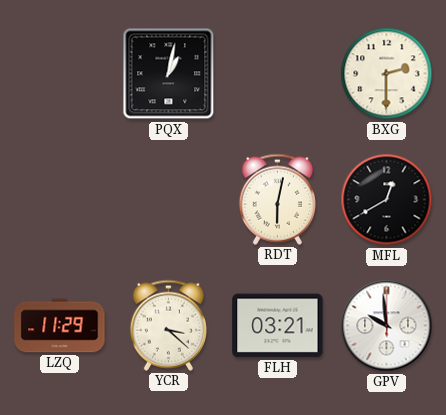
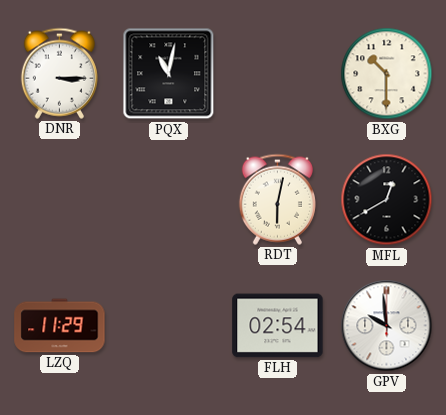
DNR: none -> 3:15
PQX: 1:02 -> 11:02
BXG: 2:30 -> 10:30
YCR: 3:22 -> none
FLH: 03:21 -> 02:54
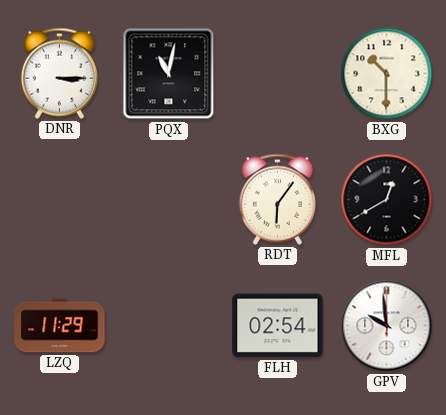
RDT: 6:02 -> 6:06
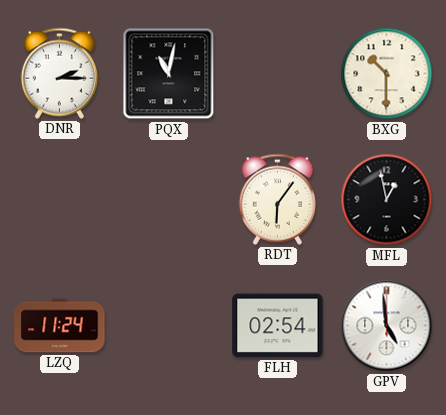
DNR: 3:15 -> 2:15
MFL: 12:40 -> 12:58
LZQ: 11:29 -> 11:24
GPV: 9:59 -> 4:59
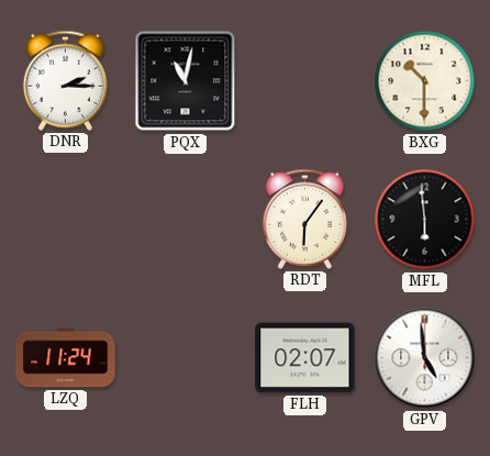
MFL: 12:58 -> 5:59
FLH: 02:54 -> 02:07
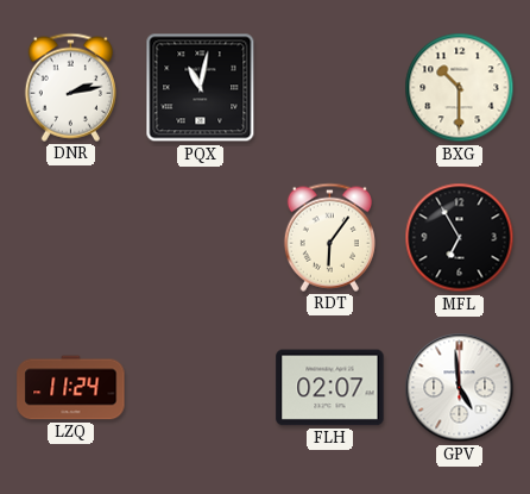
DNR: 2:15 -> 2:13
MFL: 5:59 -> 6:55
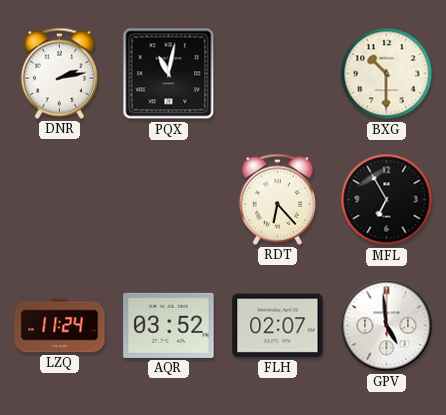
RDT: 6:06 -> 6:23
AQR: none -> 03:52
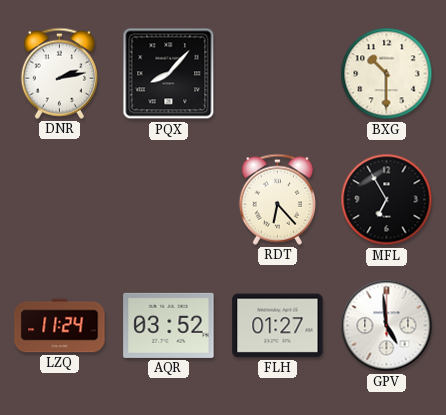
PQX: 11:02 -> 8:07
FLH: 02:07 -> 01:27
